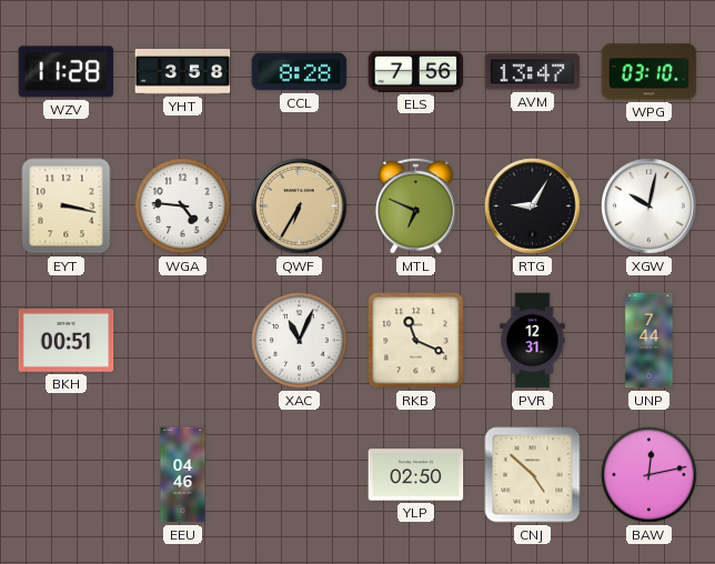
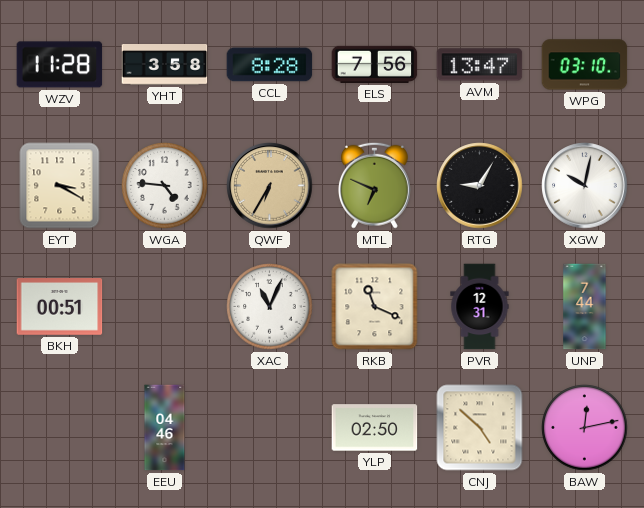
EYT: 3:17 -> 3:20
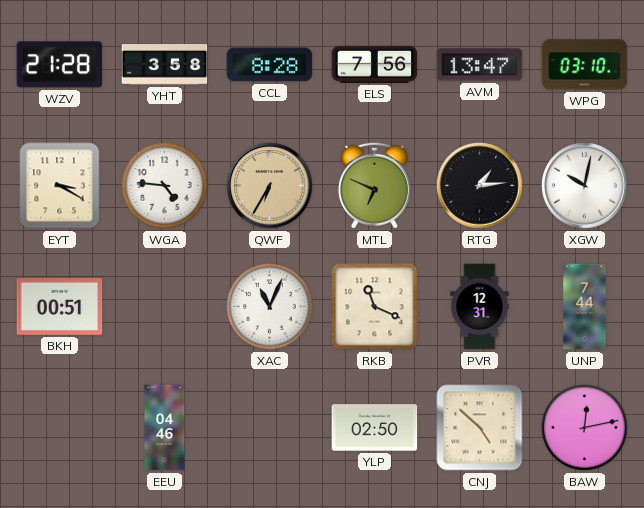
WZV: 11:28 -> 21:28
RTG: 9:05 -> 1:14
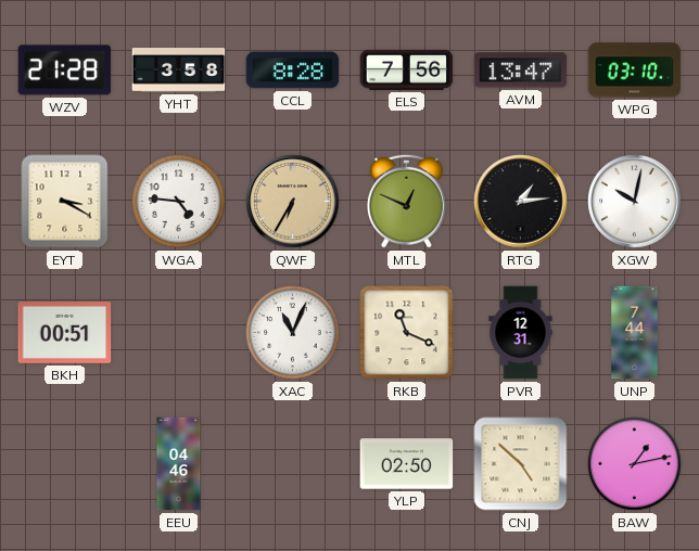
MTL: 6:49 -> 12:49
BAW: 12:13 -> 1:13
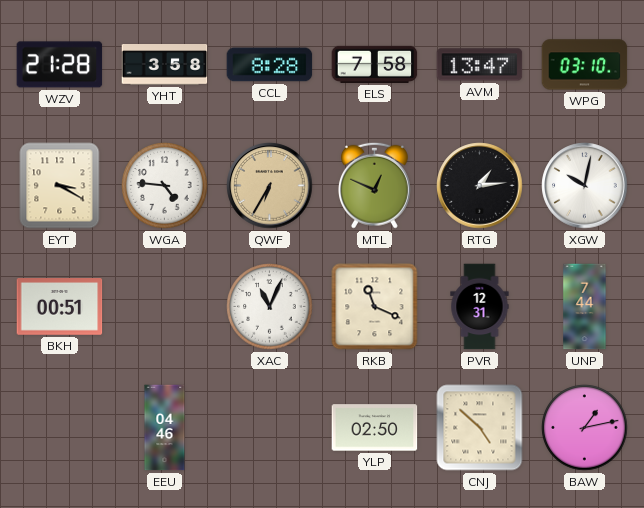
ELS: 7:56 -> 7:58
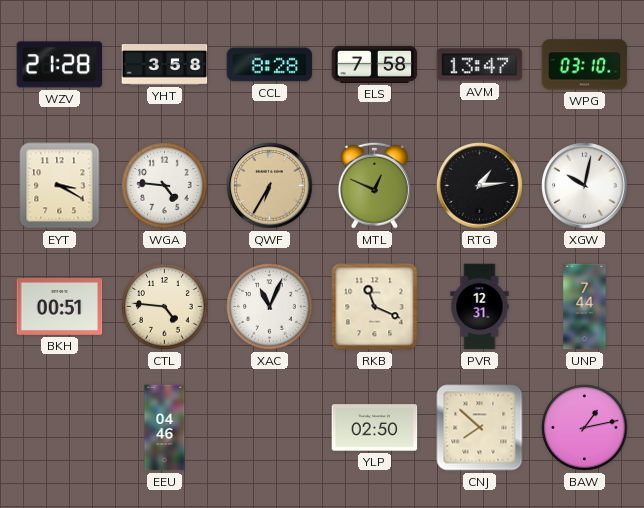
CTL: none -> 4:46
CNJ: 4:52 -> 7:52
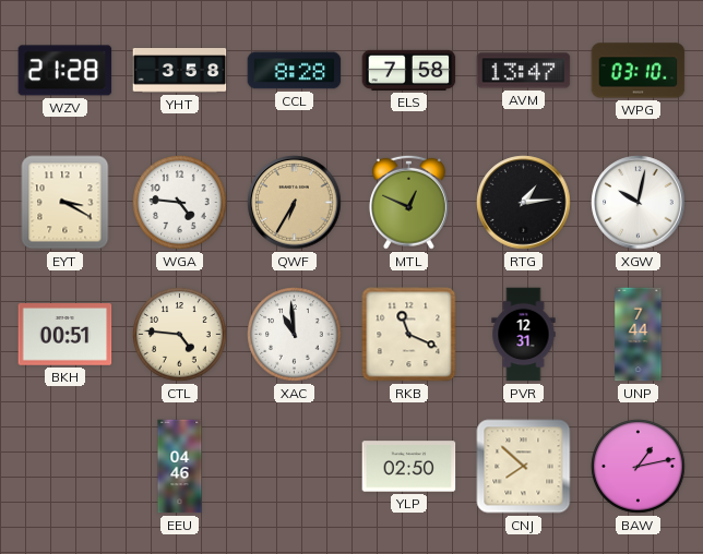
XAC: 11:04 -> 10:59
